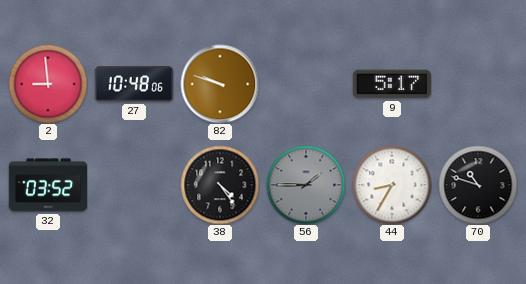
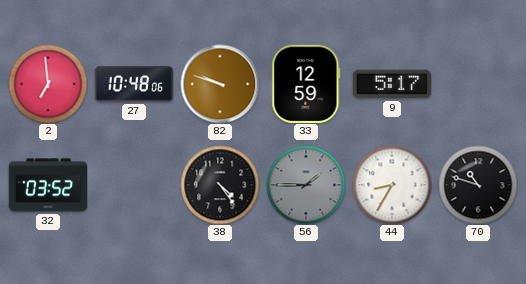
2: 8:59 -> 6:59
33: none -> 12:59
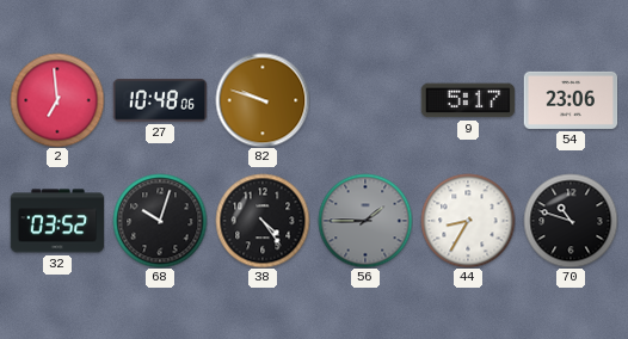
33: 12:59 -> none
54: none -> 23:06
68: none -> 10:03
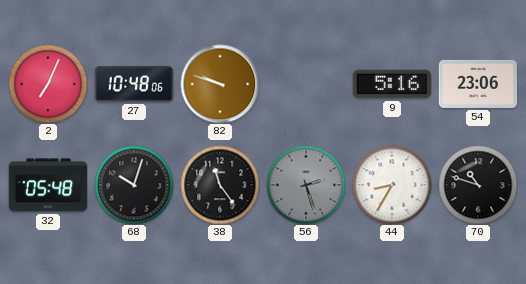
2: 6:59 -> 7:04
9: 5:17 -> 5:16
32: 03:52 -> 05:48
38: 4:24 -> 11:24
56: 1:45 -> 2:27
